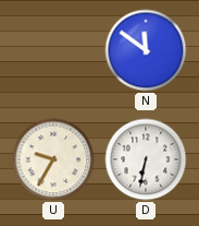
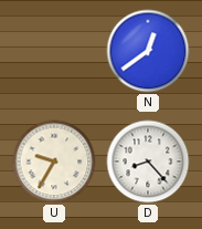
N: 11:51 -> 12:39
D: 6:32 -> 8:23
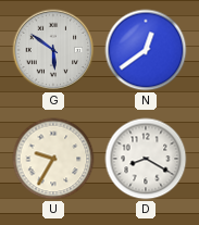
G: none -> 5:51
D: 8:23 -> 8:20
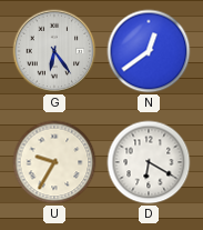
G: 5:51 -> 6:24
D: 8:20 -> 6:20
